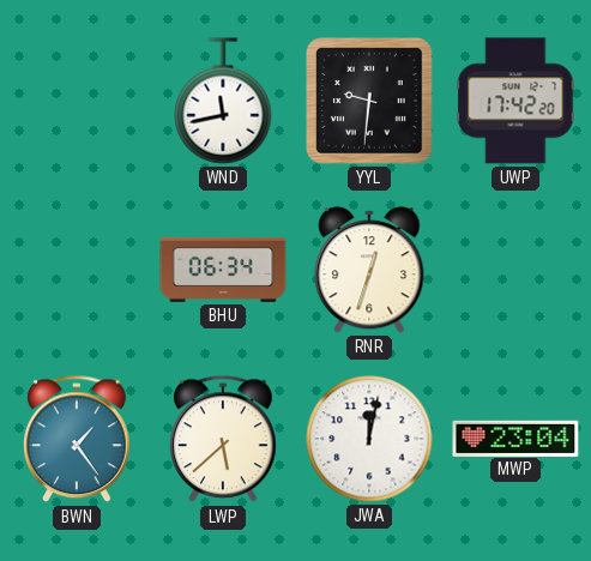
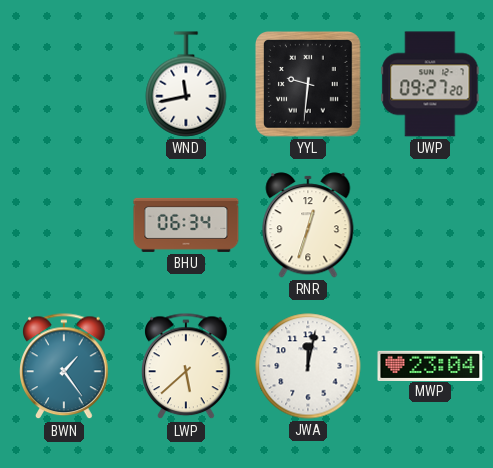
UWP: 17:42 -> 09:27
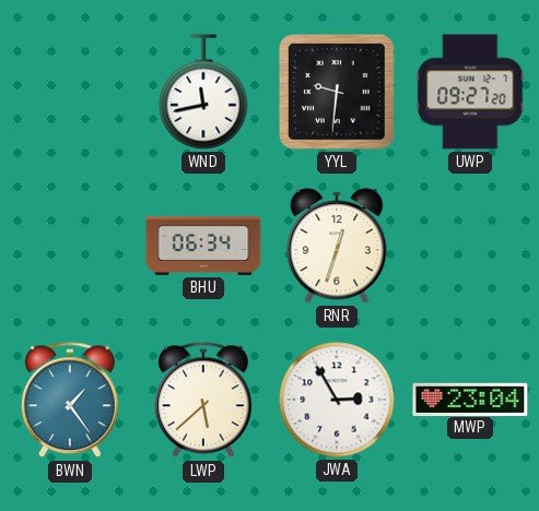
JWA: 12:02 -> 2:55
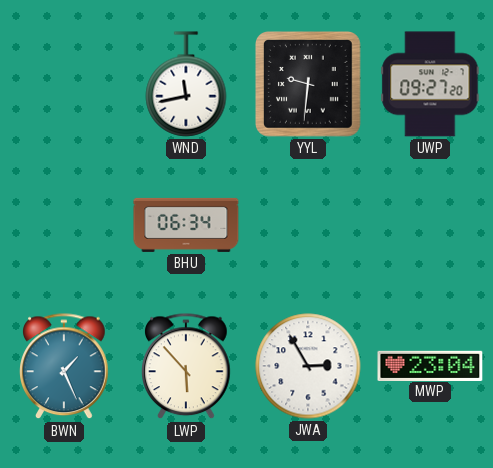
RNR: 12:33 -> none
BWN: 1:24 -> 1:26
LWP: 5:38 -> 5:53
